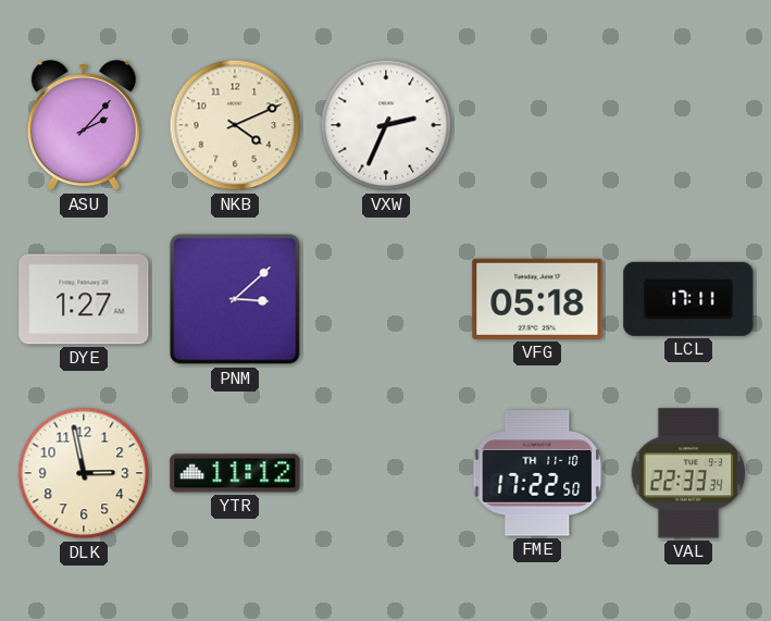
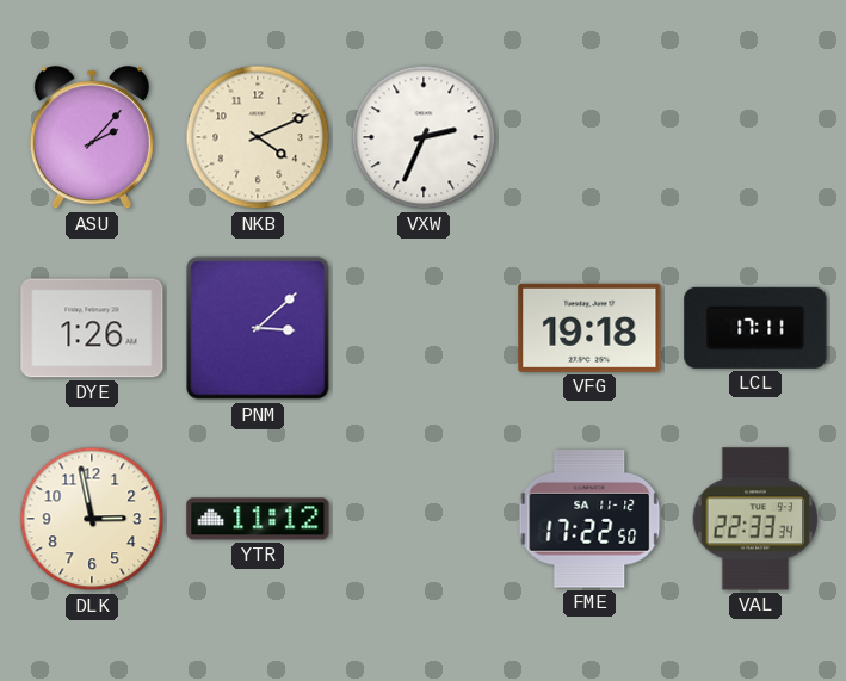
DYE: 1:27 -> 1:26
VFG: 05:18 -> 19:18
FME date: TH 11-10 -> SA 11-12
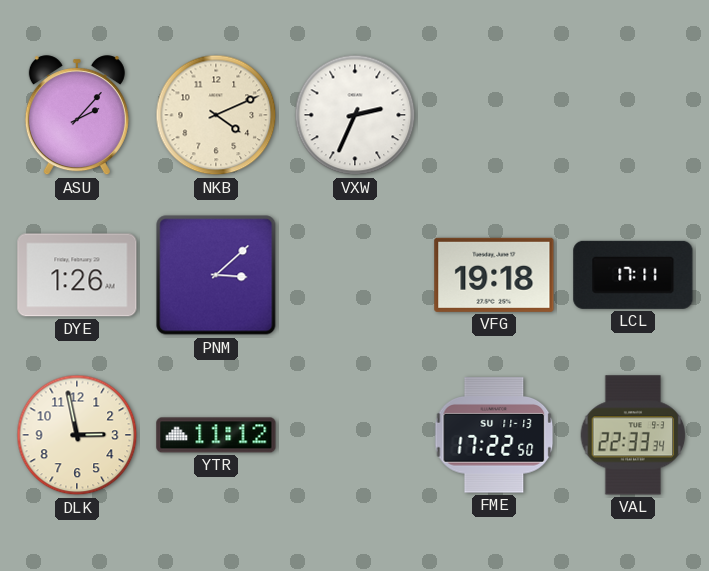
FME date: SA 11-12 -> SU 11-13
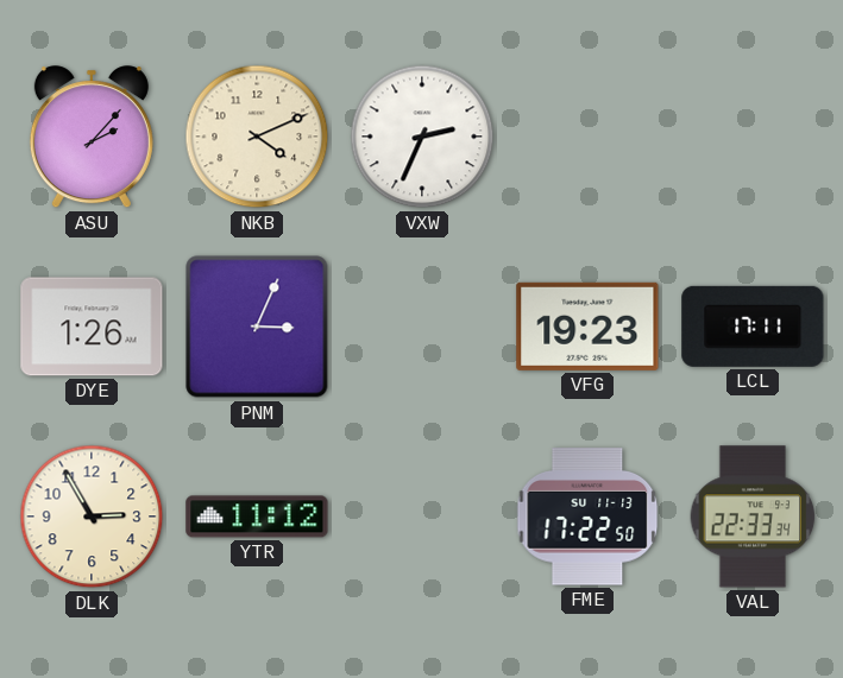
PNM: 3:08 -> 3:04
VFG: 19:18 -> 19:23
DLK: 2:58 -> 2:55
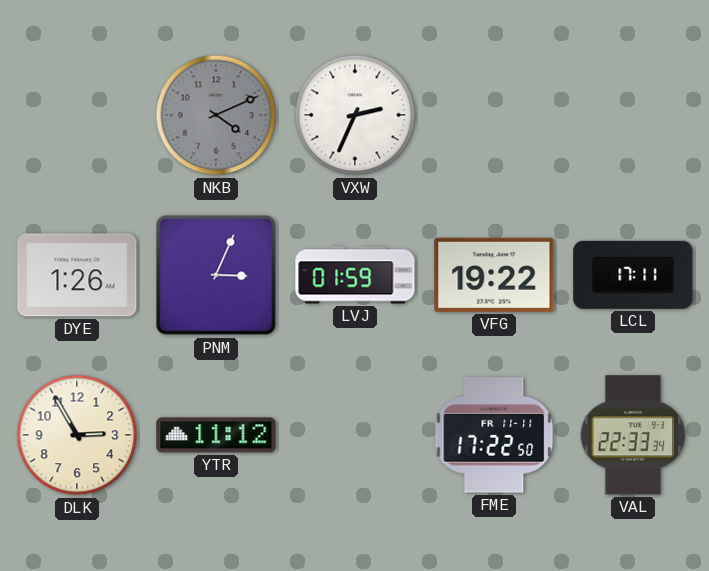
ASU: 2:07 -> none
NKB dial: cream -> grey
LVJ: none -> 01:59
VFG: 19:23 -> 19:22
FME date: SU 11-13 -> FR 11-11
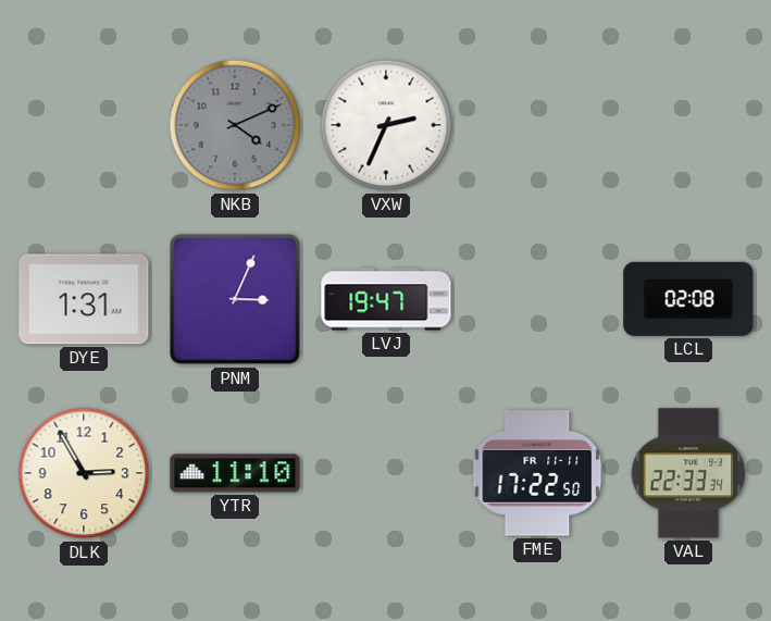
DYE: 1:26 -> 1:31
LVJ: 01:59 -> 19:47
VFG: 19:22 -> none
LCL: 17:11 -> 02:08
YTR: 11:12 -> 11:10
